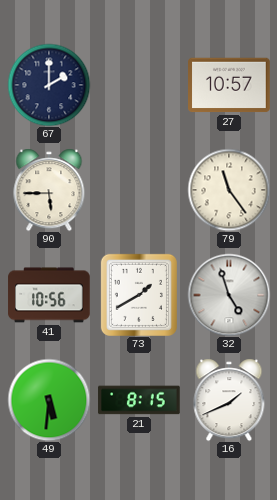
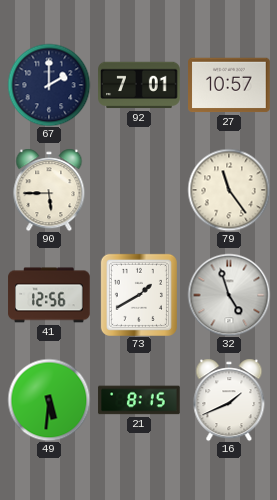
92: none -> 7:01
41: 10:56 -> 12:56
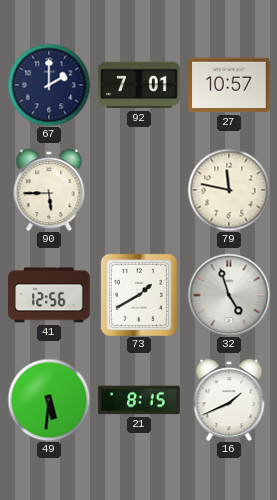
79: 11:24 -> 11:47
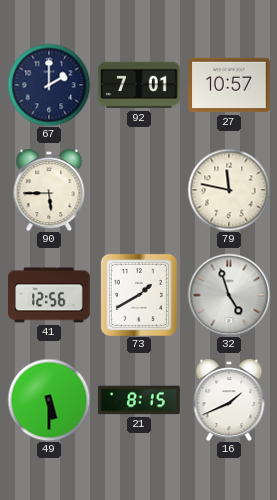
49: 5:31 -> 5:30
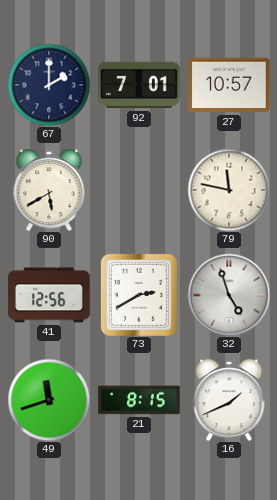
90: 5:45 -> 5:40
73: 1:40 -> 2:40
49: 5:30 -> 11:42
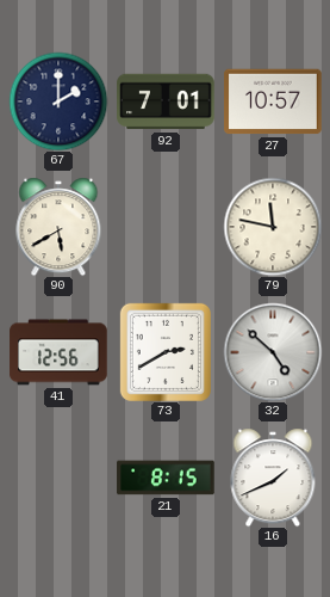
32: 4:57 -> 4:52
49: 11:42 -> none
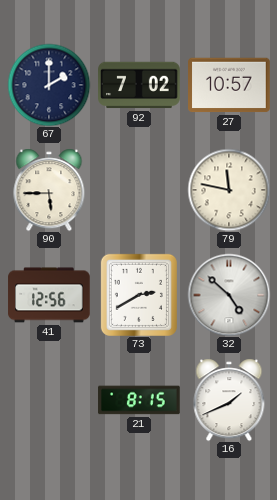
92: 7:01 -> 7:02
90: 5:40 -> 5:45
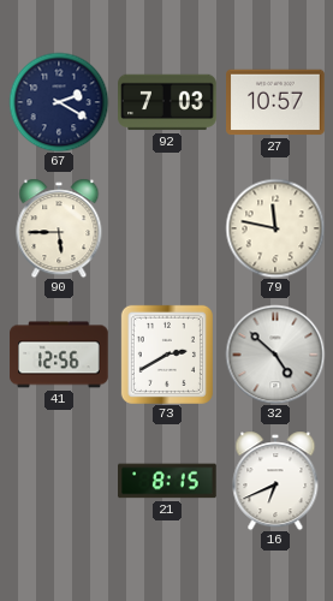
67: 2:00 -> 2:20
92: 7:02 -> 7:03
16: 1:41 -> 6:41
